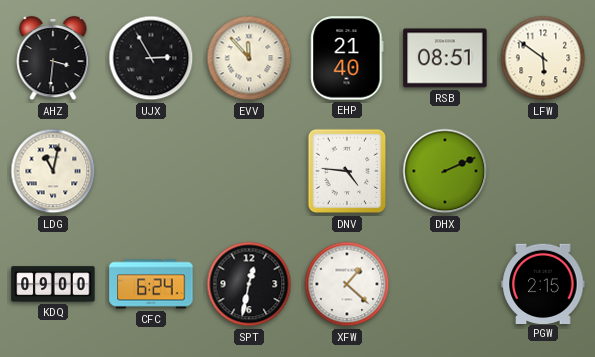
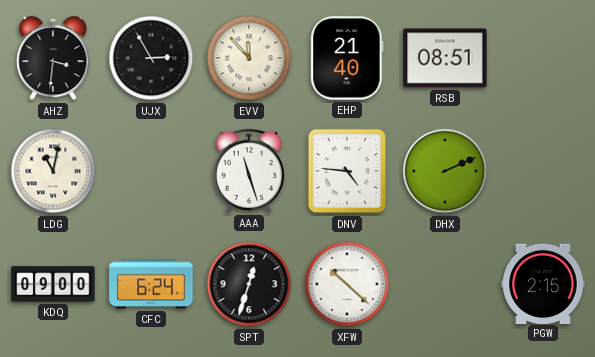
LFW: 5:51 -> none
AAA: none -> 11:27
SPT: 12:32 -> 12:33
XFW: 1:22 -> 10:22
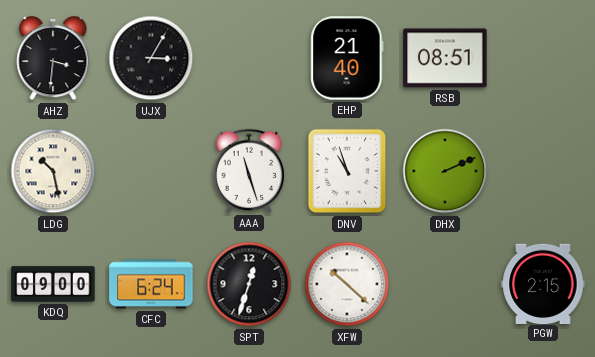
UJX: 2:55 -> 3:05
EVV: 11:53 -> none
LDG: 11:02 -> 10:28
DNV: 4:46 -> 10:57
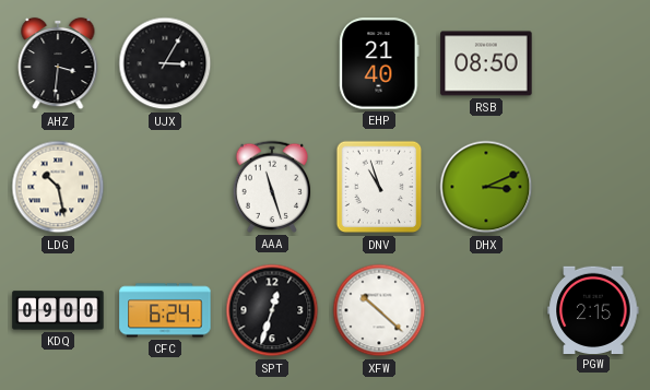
RSB: 08:51 -> 08:50
DHX: 2:11 -> 3:11
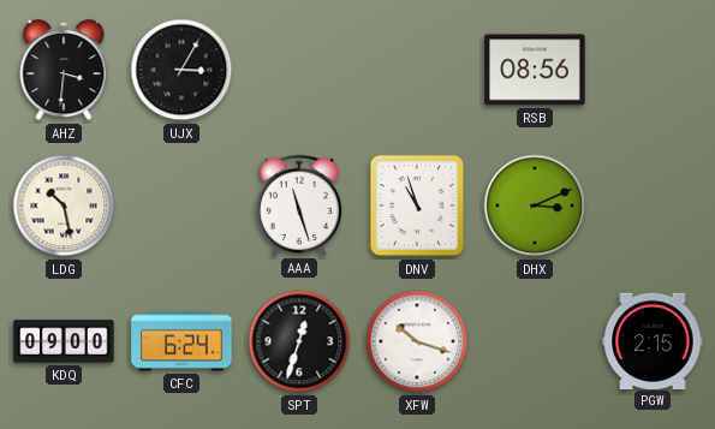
EHP: 21:40 -> none
RSB: 08:50 -> 08:56
XFW: 10:22 -> 10:18
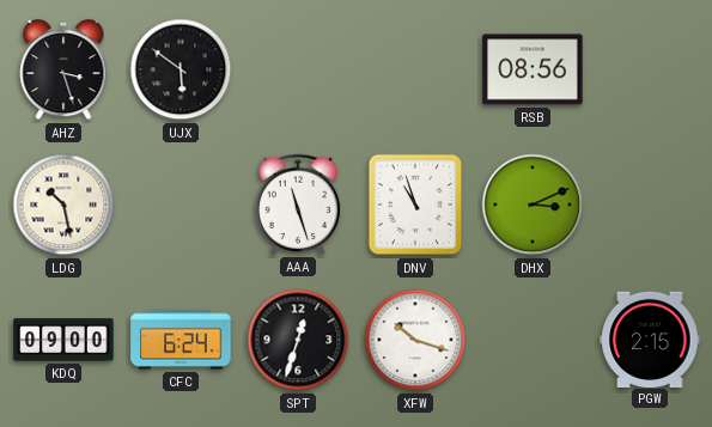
AHZ: 3:31 -> 3:27
UJX: 3:05 -> 5:51
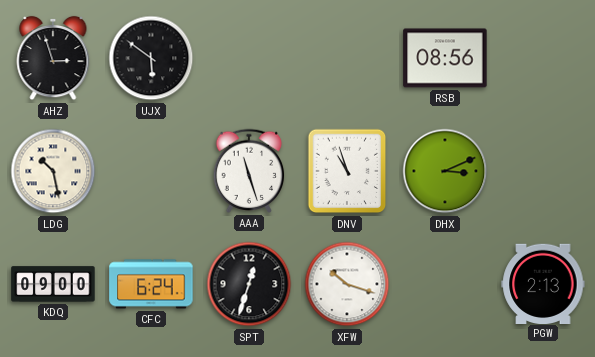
AHZ: 3:27 -> 2:57
PGW: 2:15 -> 2:13
